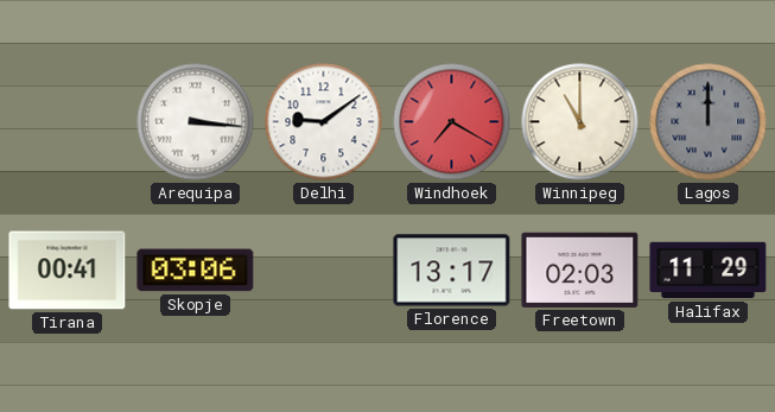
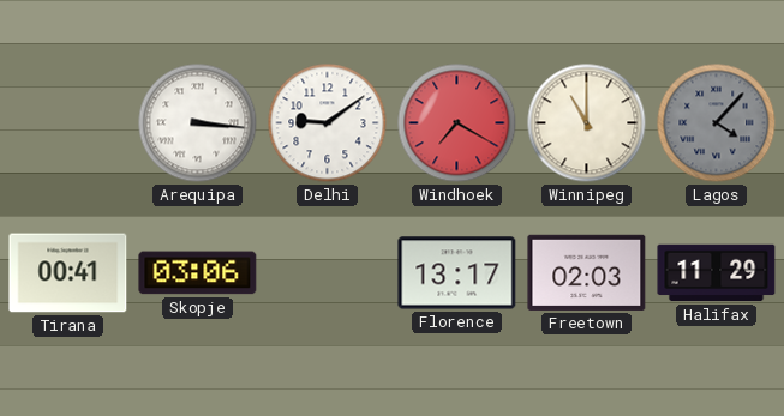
Lagos: 12:00 -> 4:07
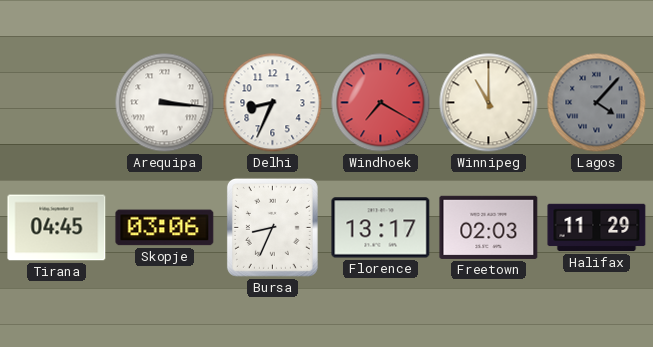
Delhi: 9:09 -> 8:34
Tirana: 00:41 -> 04:45
Bursa: none -> 8:34
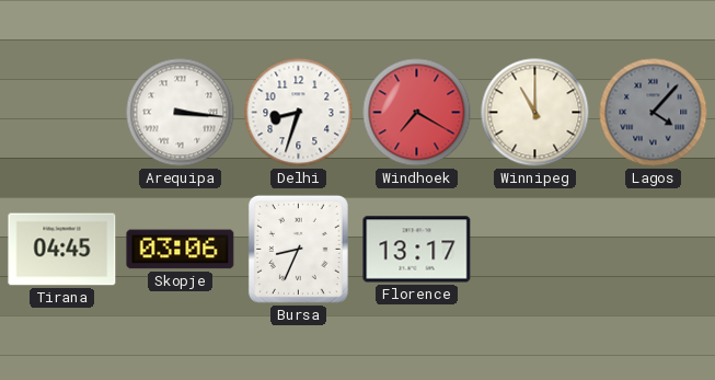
Delhi: 8:34 -> 8:33
Freetown: 02:03 -> none
Halifax: 11:29 -> none
